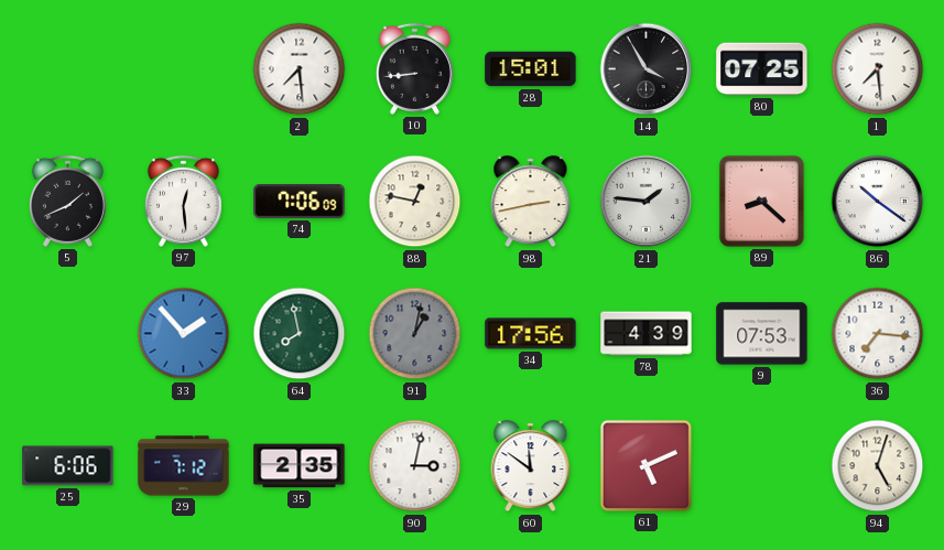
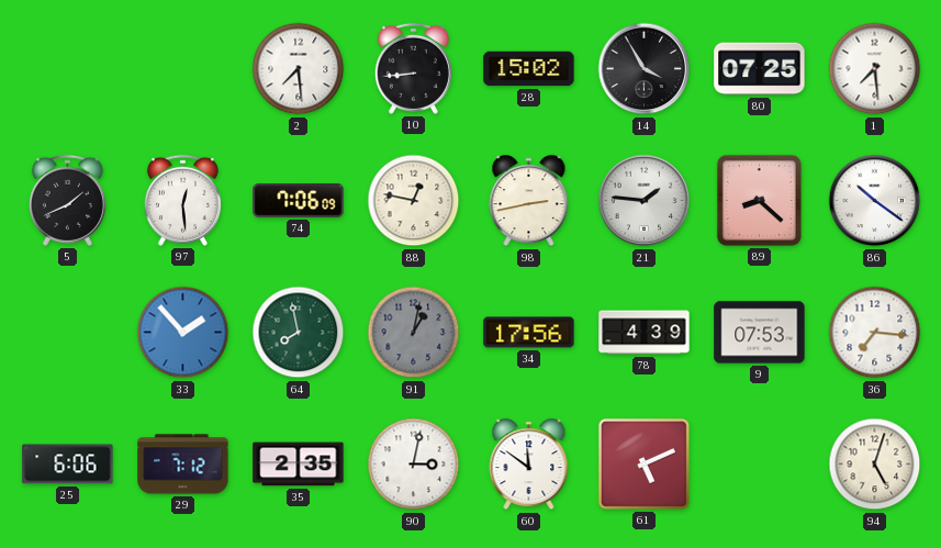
28: 15:01 -> 15:02
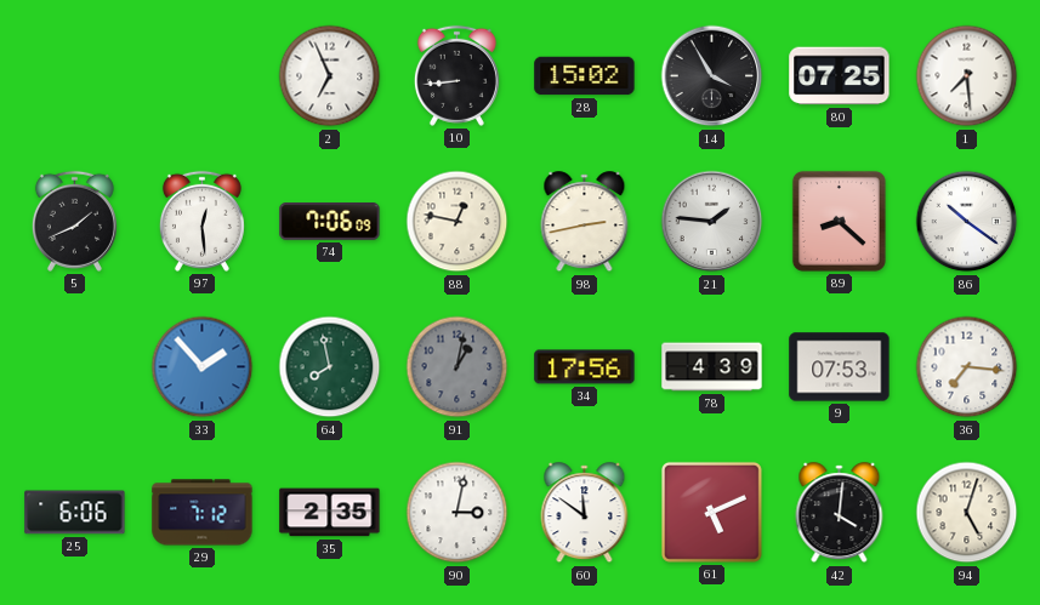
2: 7:29 -> 6:56
42: none -> 4:01
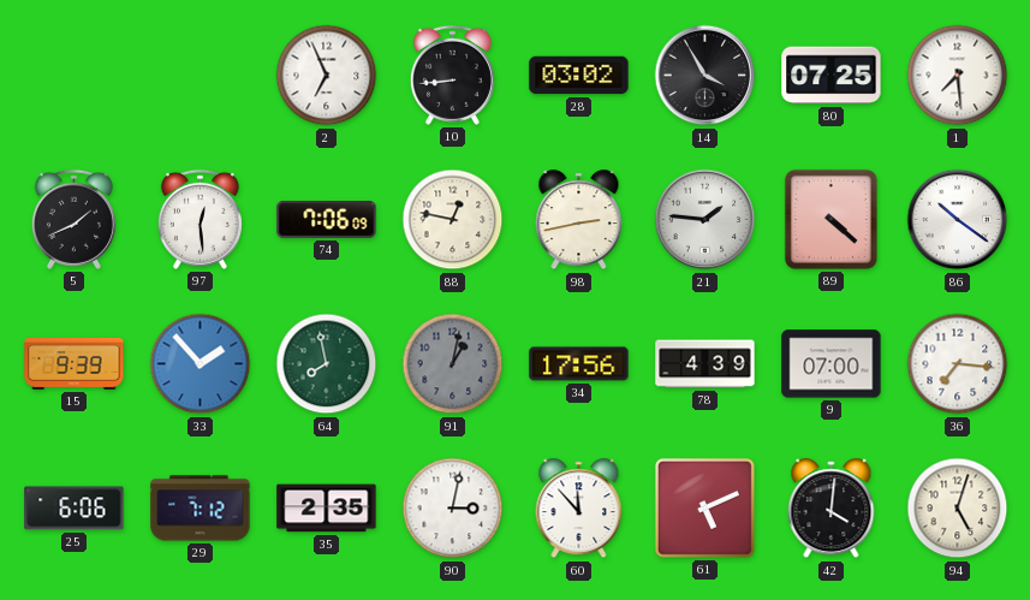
28: 15:02 -> 03:02
89: 8:22 -> 4:22
15: none -> 9:39
9: 07:53 -> 07:00
60: 11:51 -> 11:53
